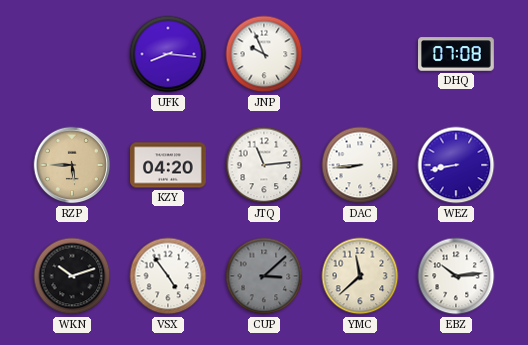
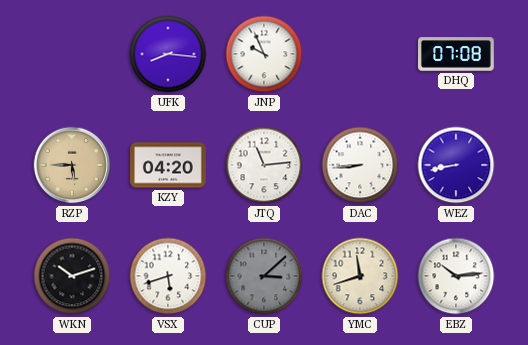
VSX: 4:54 -> 5:42
YMC: 11:38 -> 11:42
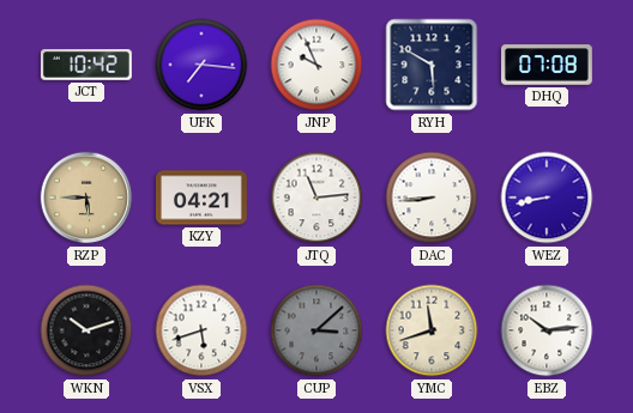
JCT: none -> 10:42
UFK: 8:16 -> 7:16
RYH: none -> 5:50
KZY: 04:20 -> 04:21
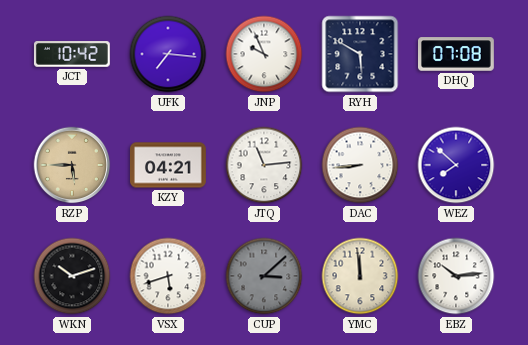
WEZ: 8:43 -> 7:52
YMC: 11:42 -> 11:59
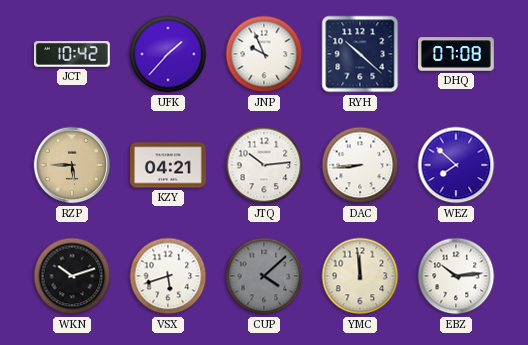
UFK: 7:16 -> 1:37
RYH: 5:50 -> 10:22
JTQ: 11:14 -> 10:14
CUP: 3:08 -> 4:08
